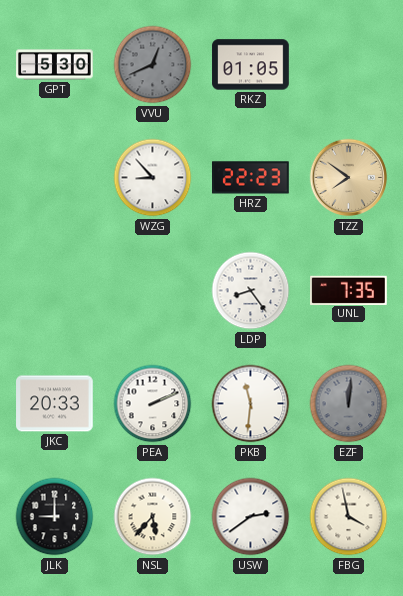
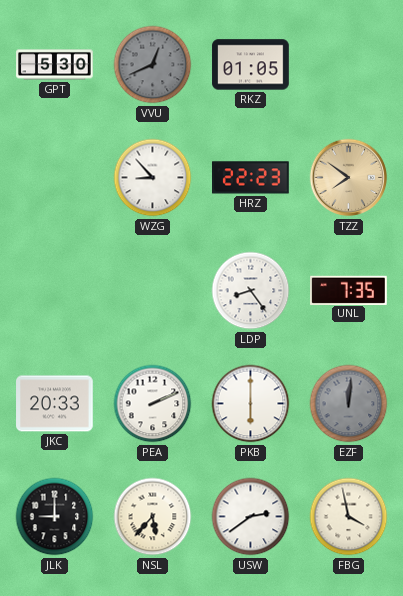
PKB: 11:31 -> 6:00
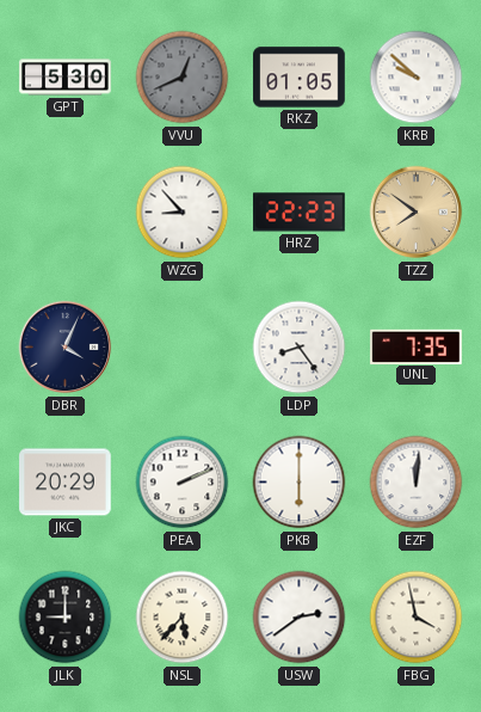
KRB: none -> 9:52
DBR: none -> 4:04
JKC: 20:33 -> 20:29
EZF dial: grey -> white
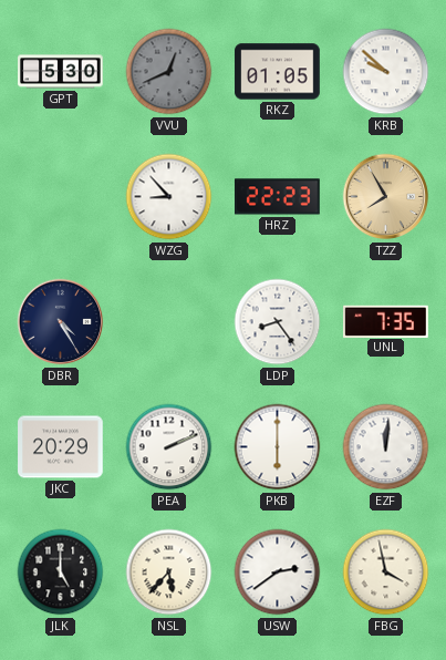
TZZ: 7:51 -> 7:55
DBR: 4:04 -> 4:25
JLK: 9:00 -> 5:00
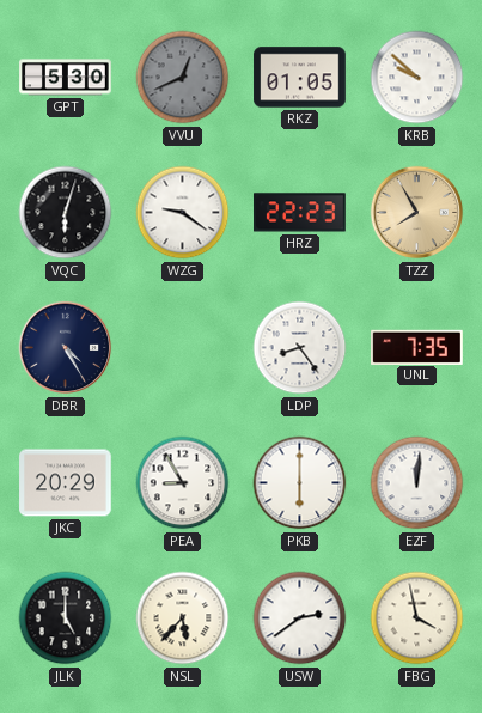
VQC: none -> 6:03
WZG: 8:53 -> 9:21
PEA: 2:11 -> 8:55
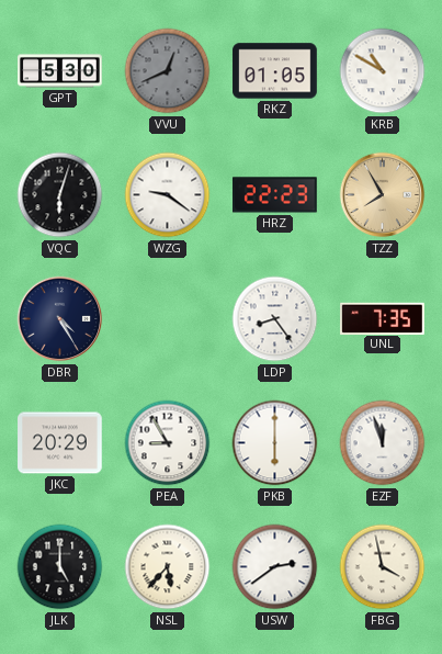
KRB: 9:52 -> 10:50
EZF: 12:01 -> 11:57
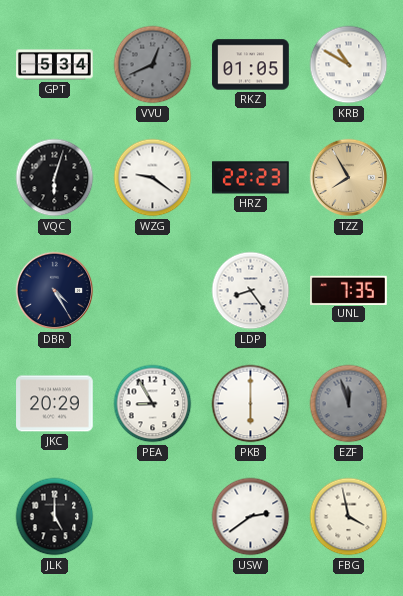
GPT: 5:30 -> 5:34
EZF dial: white -> grey
NSL: 5:37 -> none
